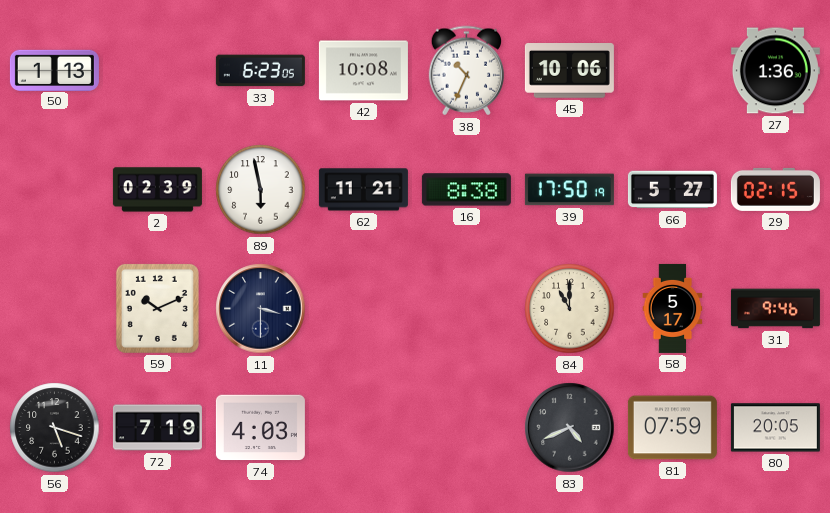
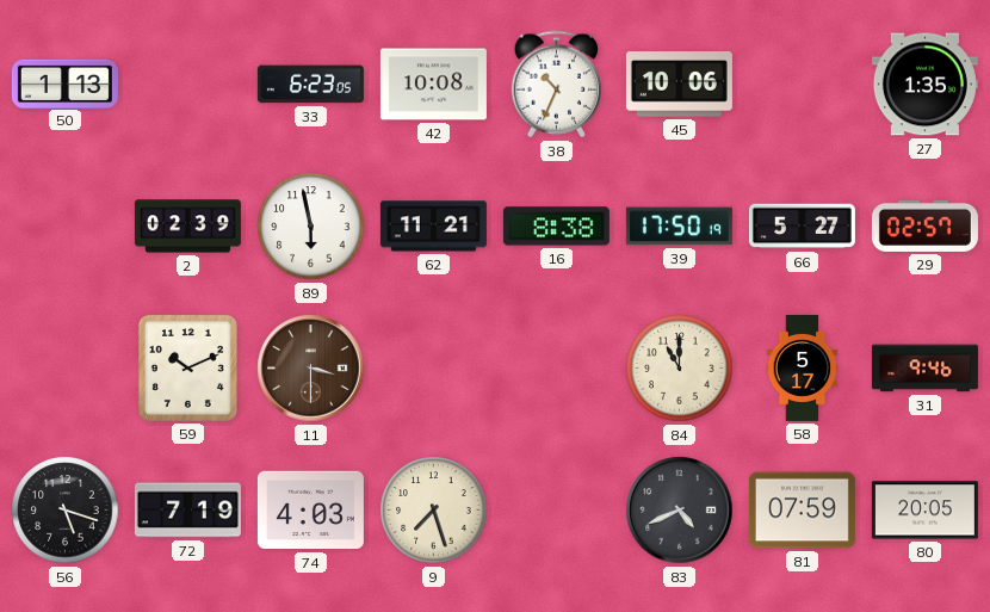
27: 1:36 -> 1:35
29: 02:15 -> 02:57
11 dial: navy -> brown
9: none -> 7:27
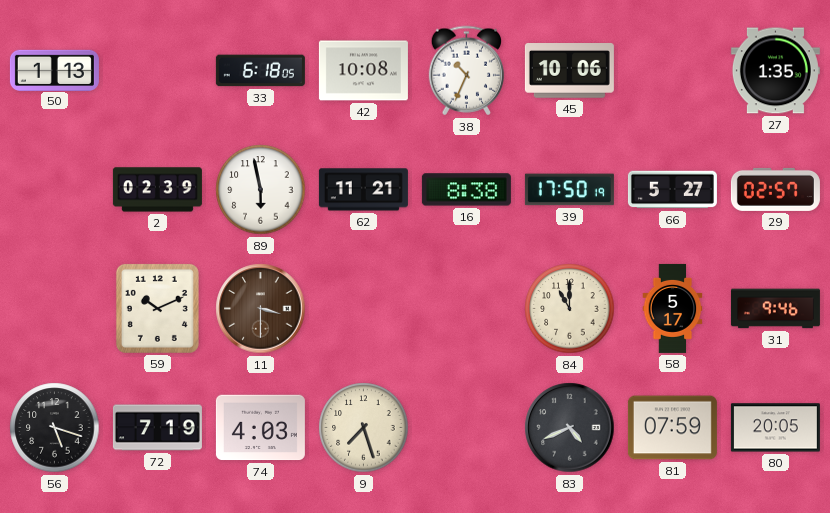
33: 6:23 -> 6:18
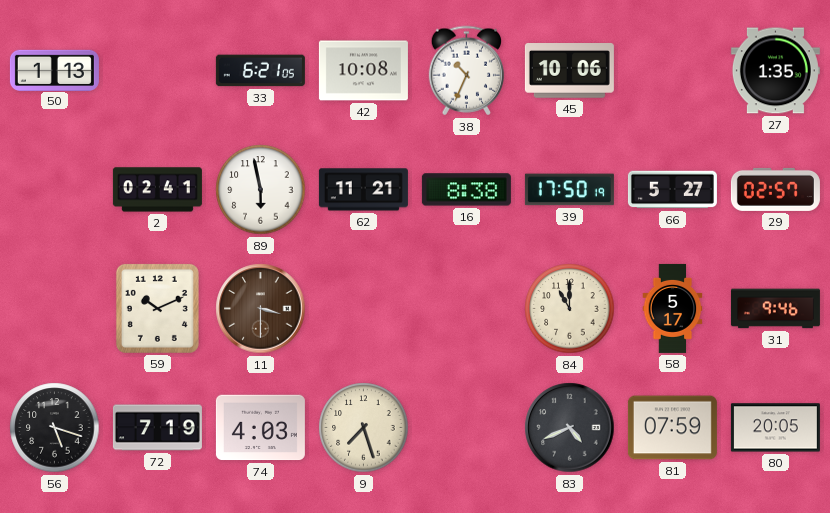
33: 6:18 -> 6:21
2: 02:39 -> 02:41
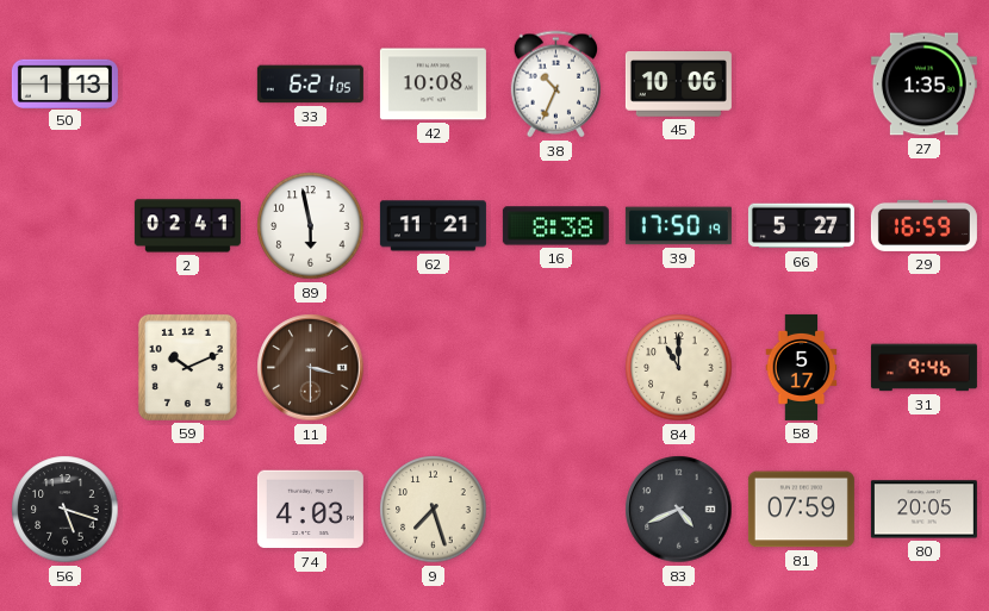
29: 02:57 -> 16:59
72: 7:19 -> none
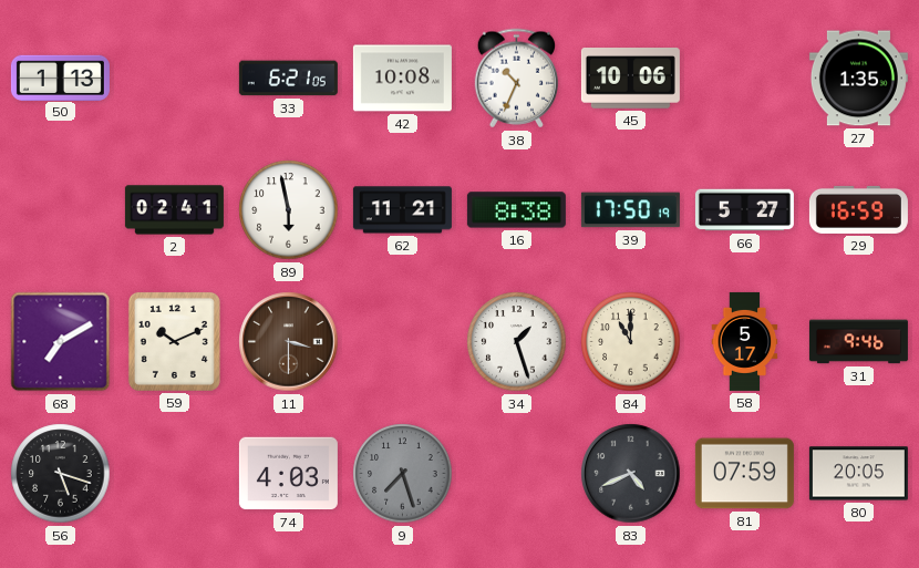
68: none -> 7:10
34: none -> 1:27
9 dial: cream -> grey
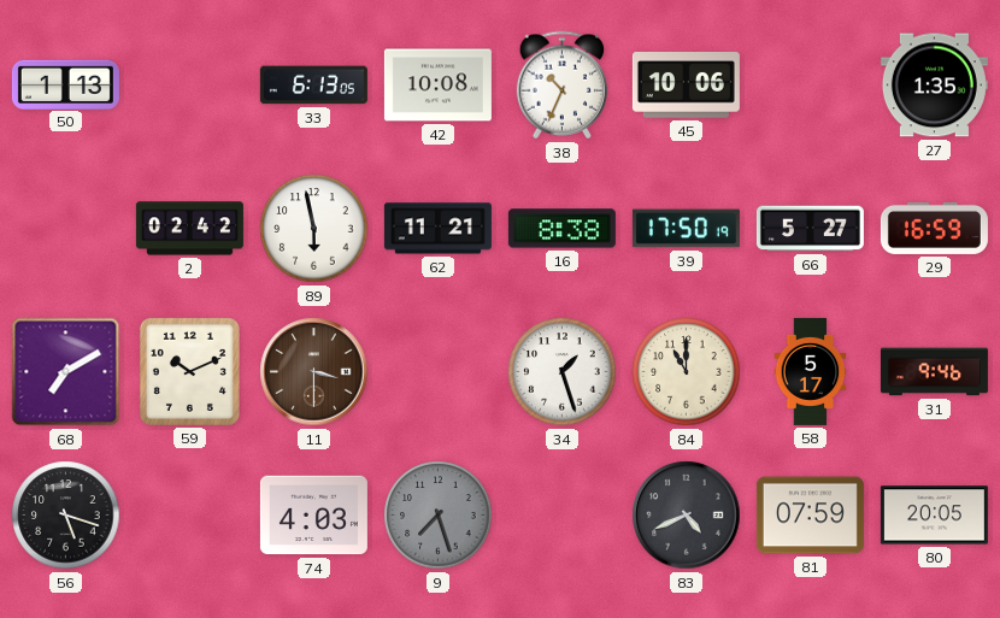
33: 6:21 -> 6:13
2: 02:41 -> 02:42
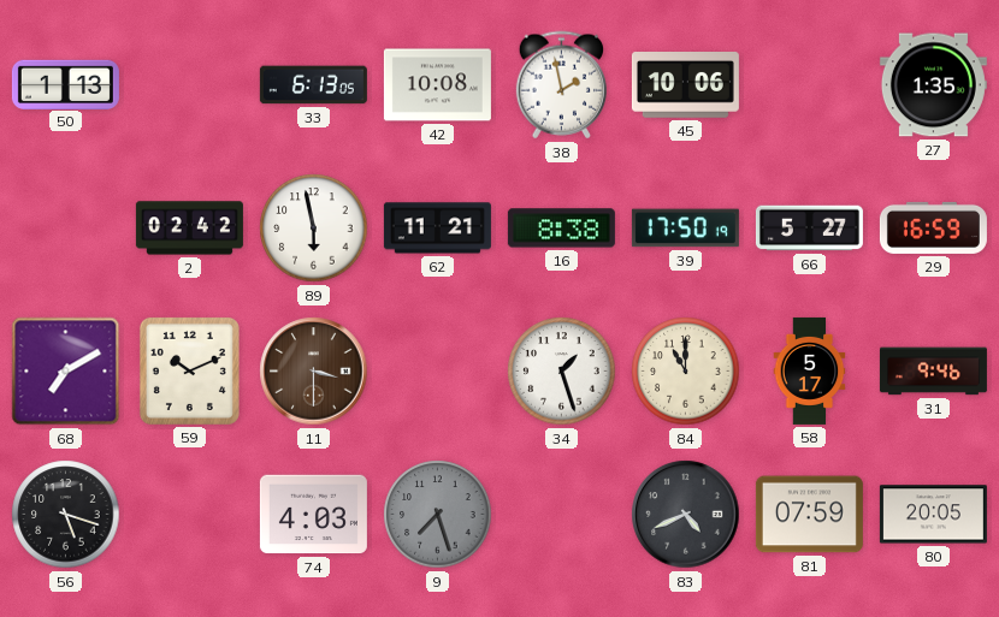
38: 10:34 -> 1:58
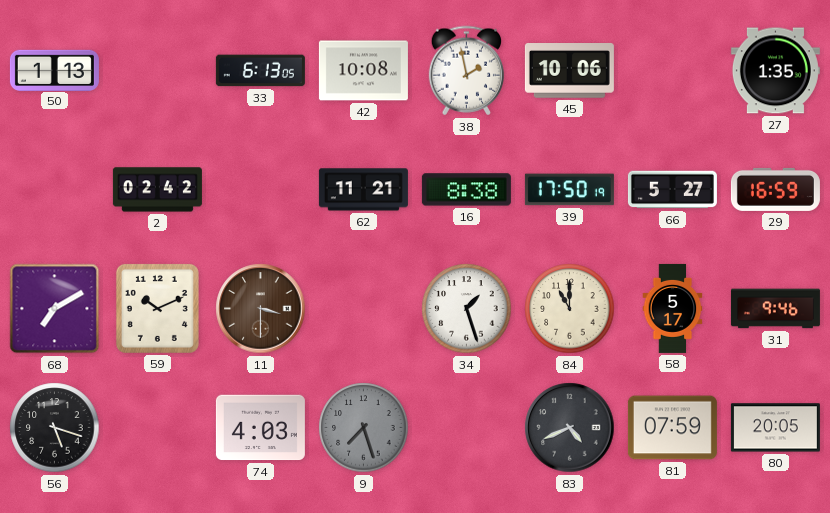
89: 5:58 -> none
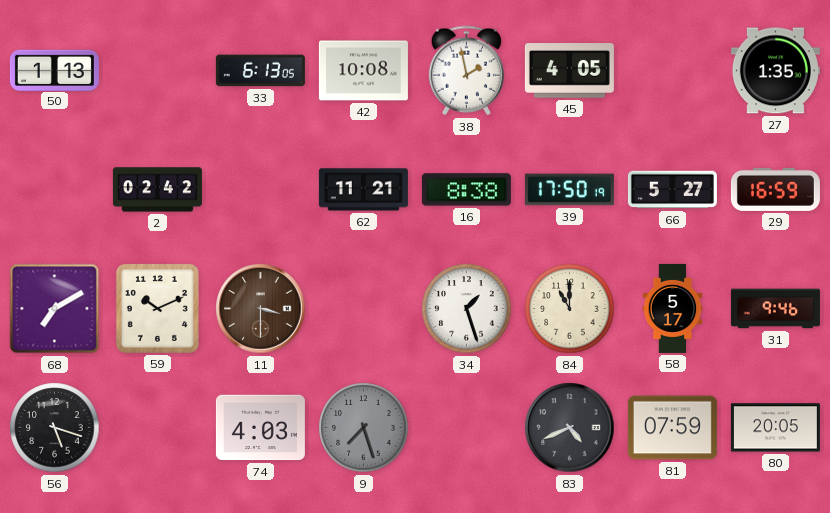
45: 10:06 -> 4:05
